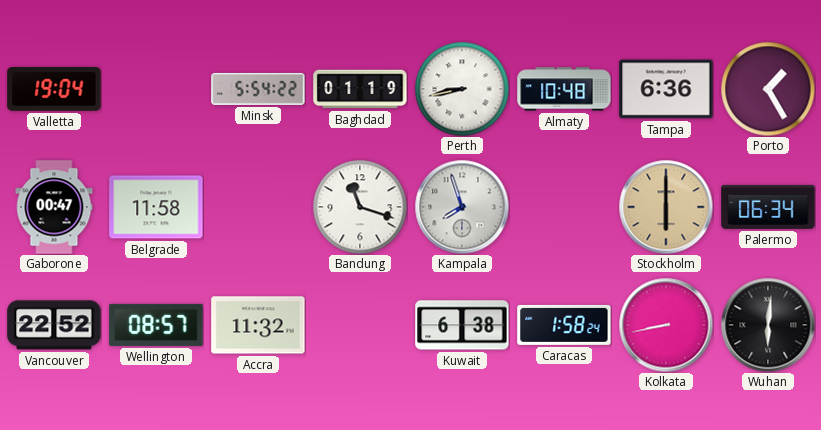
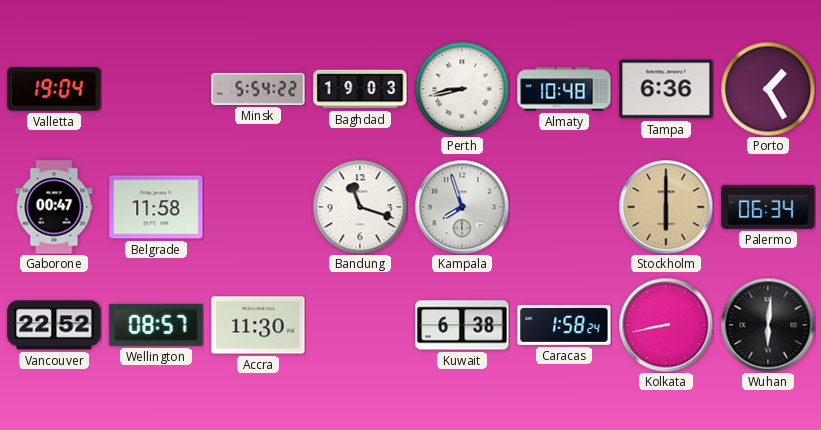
Baghdad: 01:19 -> 19:03
Accra: 11:32 -> 11:30
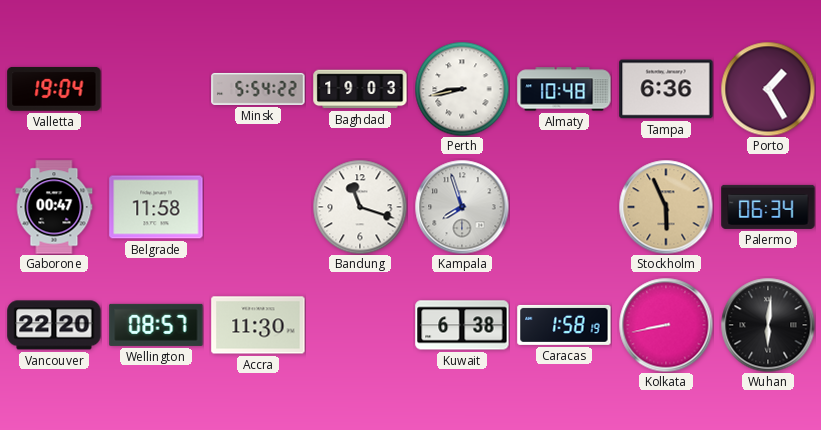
Stockholm: 6:00 -> 5:56
Vancouver: 22:52 -> 22:20
Caracas: 1:58:24 -> 1:58:19
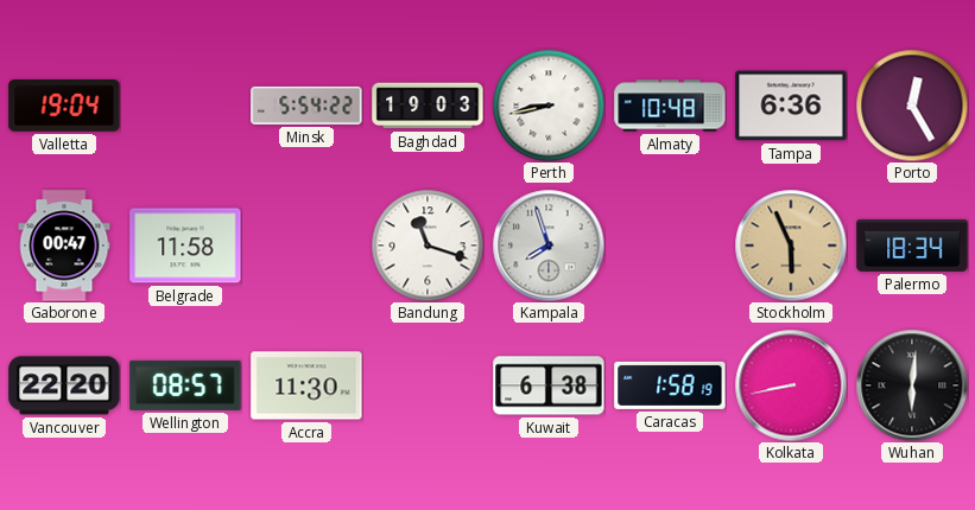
Porto: 1:25 -> 12:25
Palermo: 06:34 -> 18:34
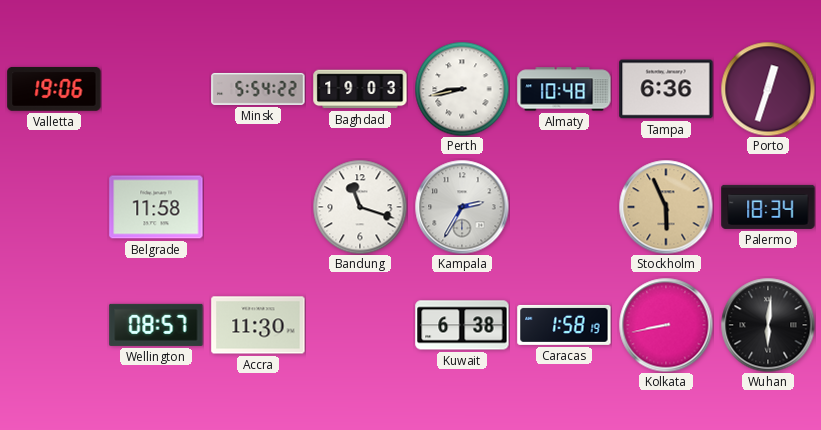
Valletta: 19:04 -> 19:06
Porto: 12:25 -> 12:33
Gaborone: 00:47 -> none
Kampala: 7:57 -> 2:35
Vancouver: 22:20 -> none
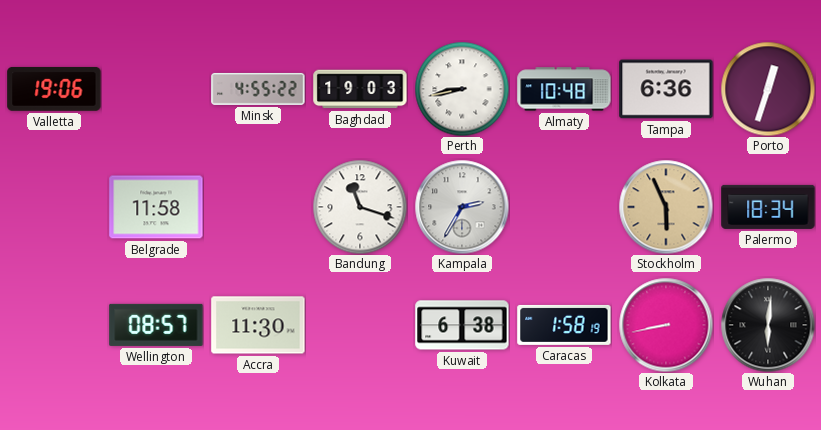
Minsk: 5:54 -> 4:55
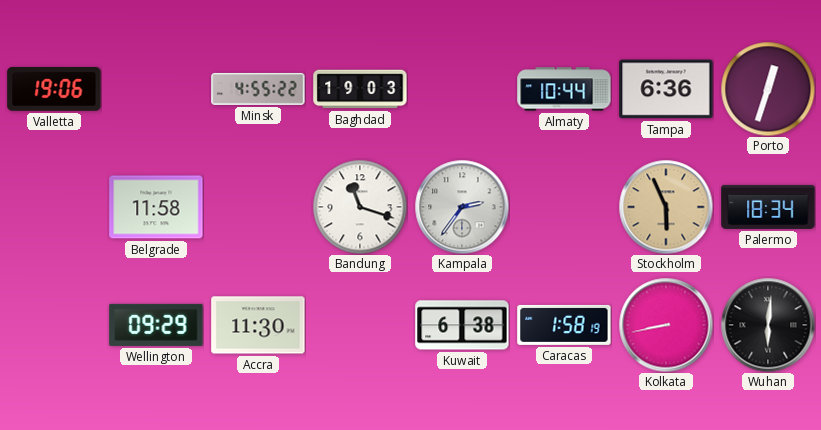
Perth: 8:43 -> none
Almaty: 10:48 -> 10:44
Kampala: 2:35 -> 2:36
Wellington: 08:57 -> 09:29
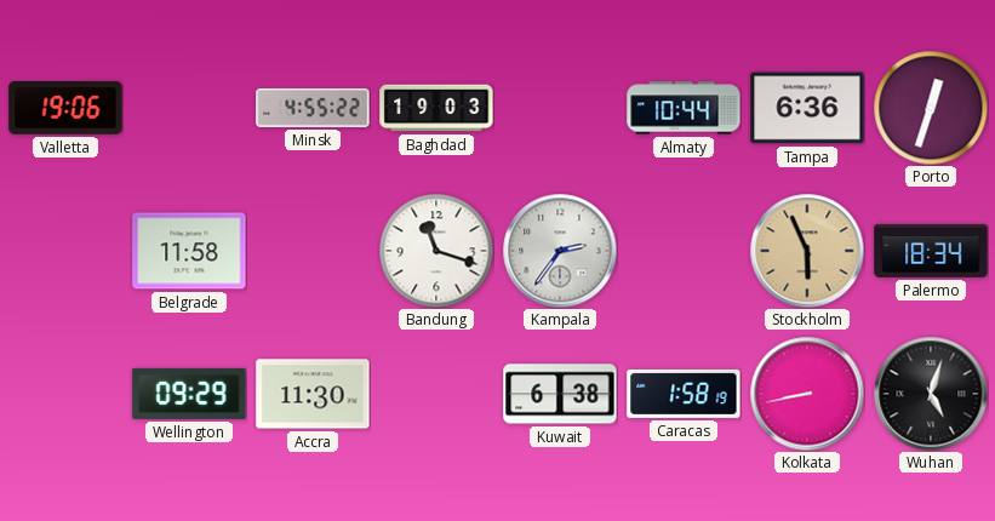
Wuhan: 6:01 -> 5:03
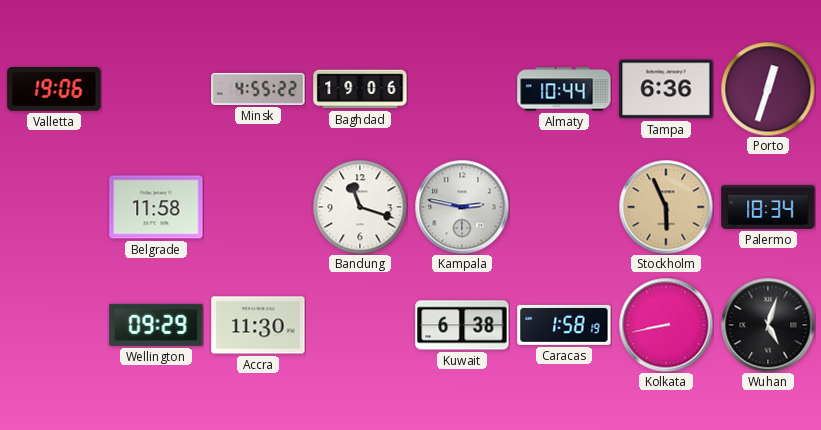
Baghdad: 19:03 -> 19:06
Kampala: 2:36 -> 2:47
